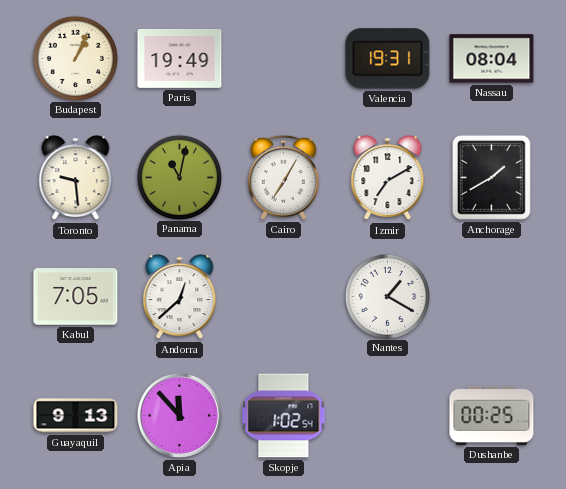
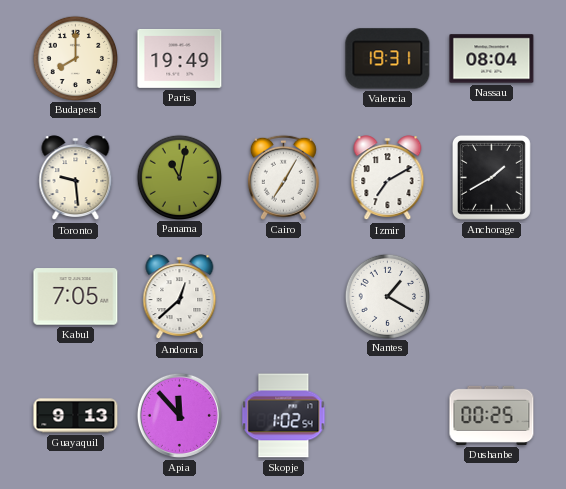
Budapest: 1:04 -> 8:00
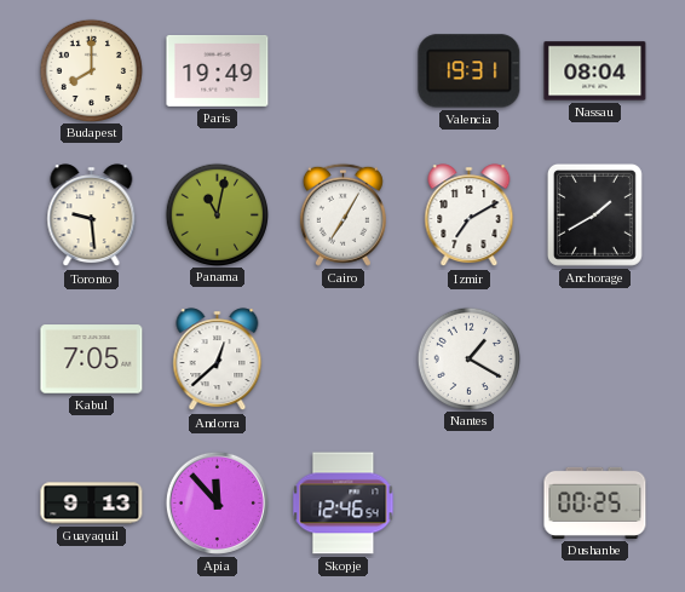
Skopje: 1:02 -> 12:46
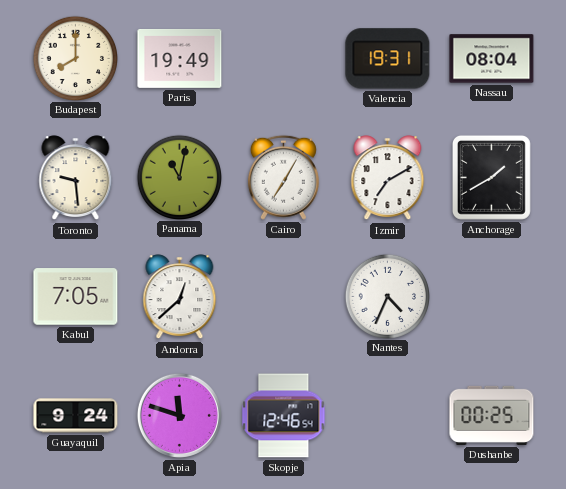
Nantes: 1:20 -> 4:34
Guayaquil: 9:13 -> 9:24
Apia: 11:53 -> 11:48
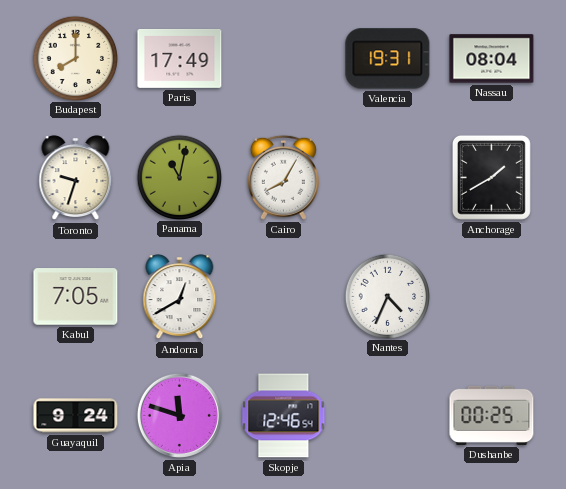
Paris: 19:49 -> 17:49
Toronto: 9:29 -> 9:33
Cairo: 7:05 -> 8:05
Izmir: 7:10 -> none
Andorra: 12:38 -> 12:40
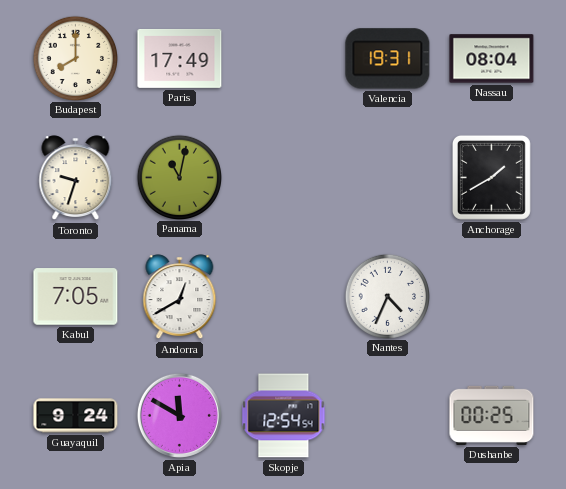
Cairo: 8:05 -> none
Apia: 11:48 -> 11:50
Skopje: 12:46 -> 12:54
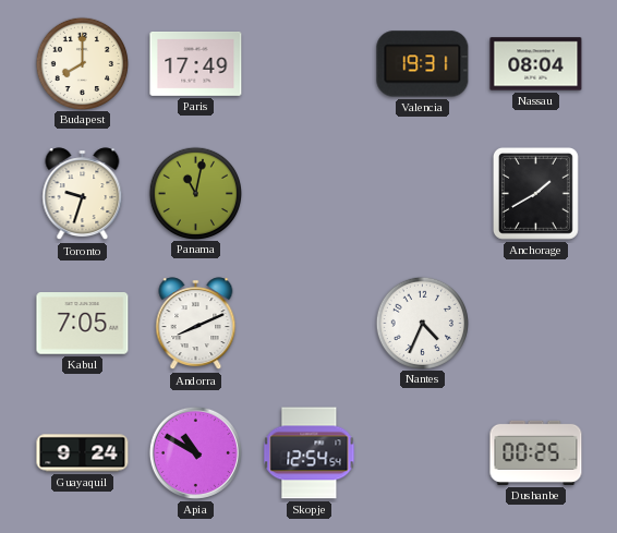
Andorra: 12:40 -> 8:11
Apia: 11:50 -> 10:50
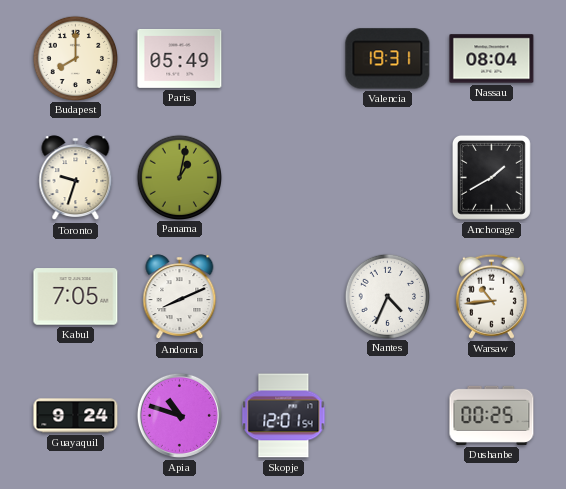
Paris: 17:49 -> 05:49
Panama: 11:02 -> 1:02
Warsaw: none -> 10:44
Apia: 10:50 -> 10:48
Skopje: 12:54 -> 12:01
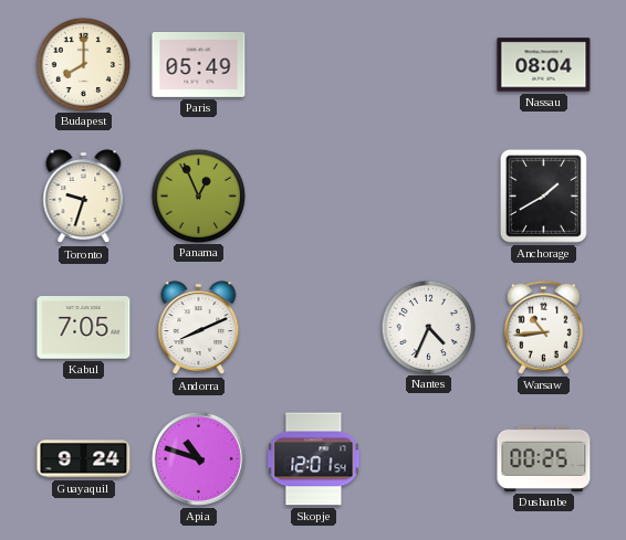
Valencia: 19:31 -> none
Panama: 1:02 -> 12:56
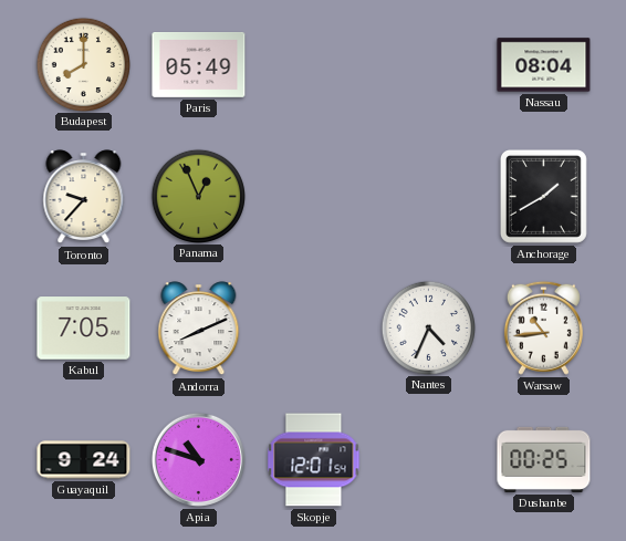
Toronto: 9:33 -> 9:37
